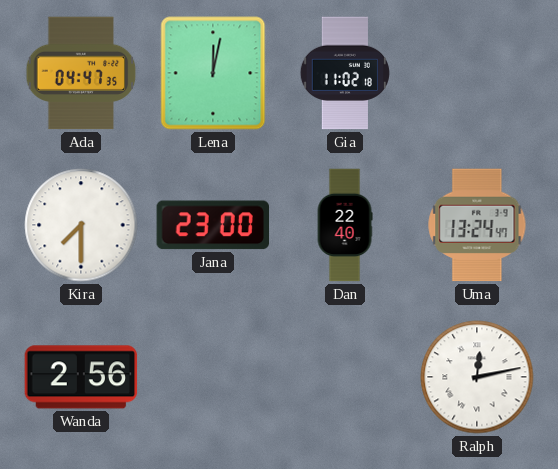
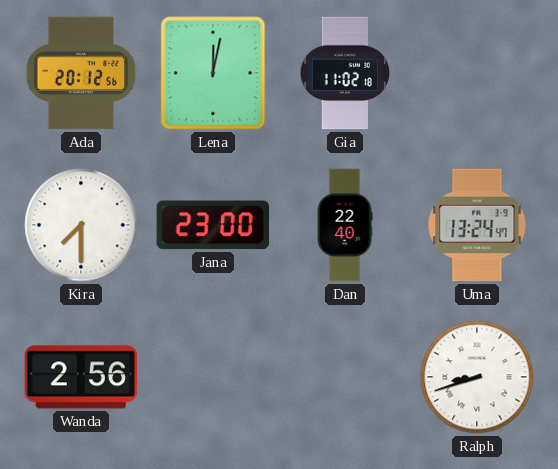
Ada: 04:47 -> 20:12
Ralph: 12:13 -> 8:42
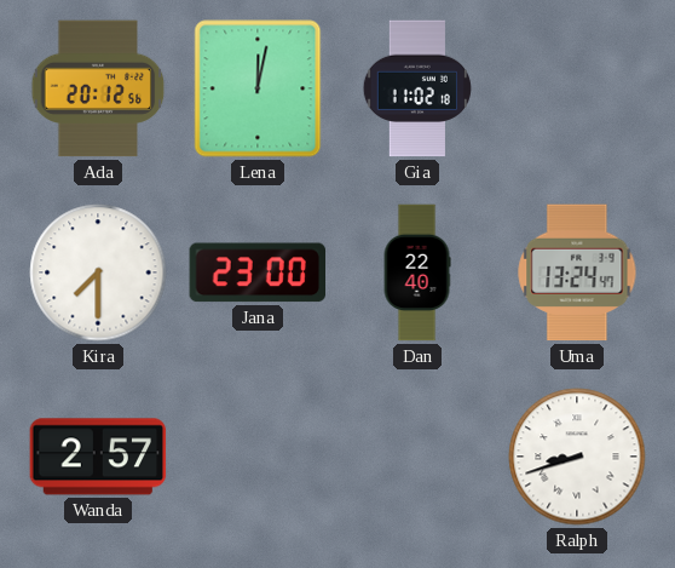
Wanda: 2:56 -> 2:57
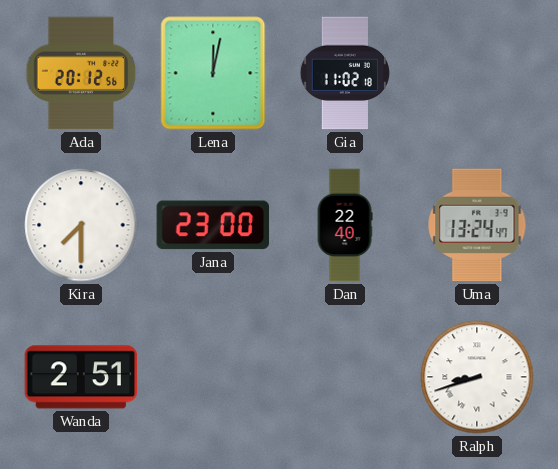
Wanda: 2:57 -> 2:51
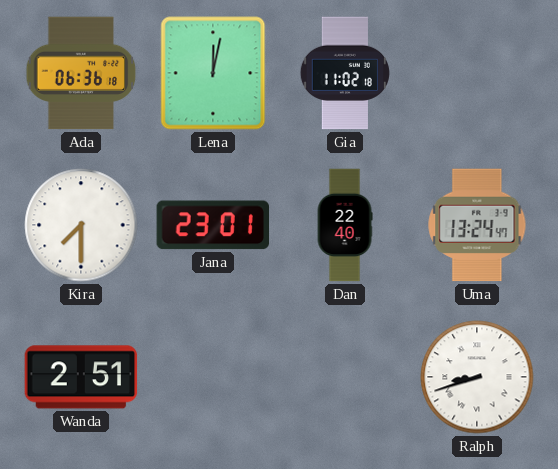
Ada: 20:12 -> 06:36
Jana: 23:00 -> 23:01
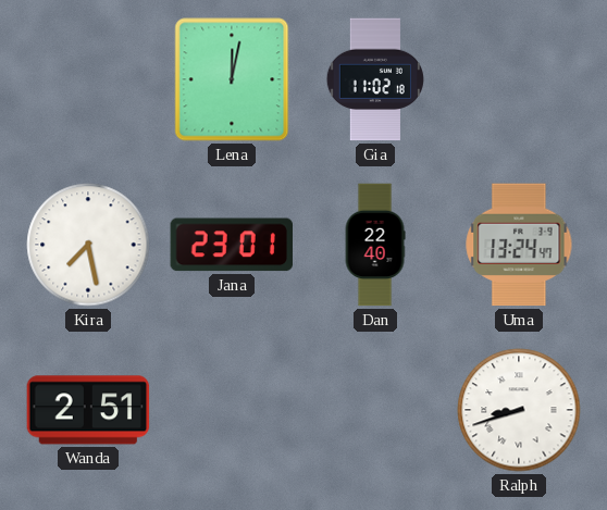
Ada: 06:36 -> none
Kira: 7:30 -> 7:28
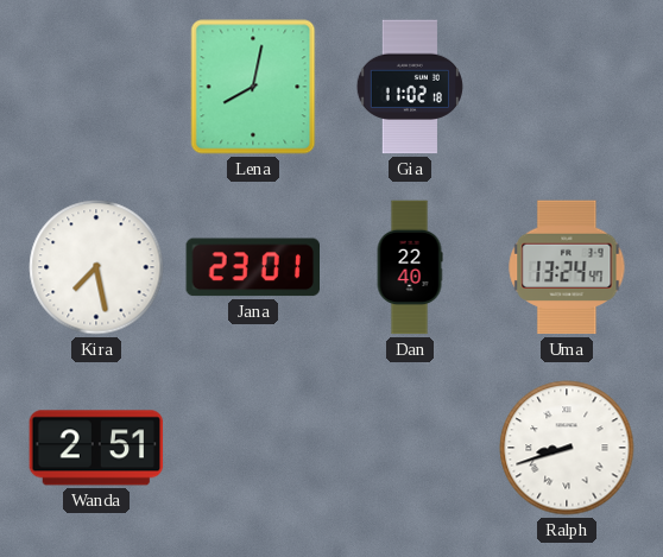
Lena: 12:02 -> 8:02
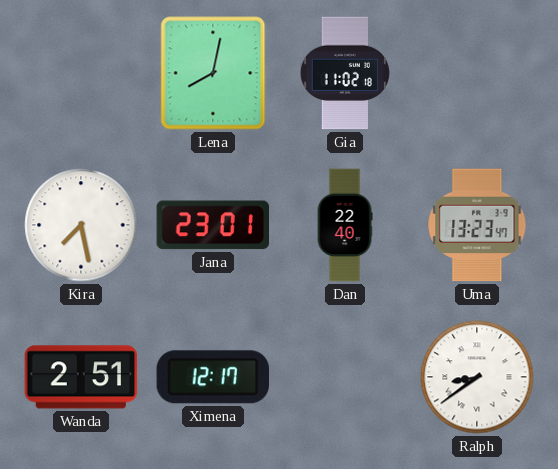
Uma: 13:24 -> 13:23
Ximena: none -> 12:17
Ralph: 8:42 -> 8:39
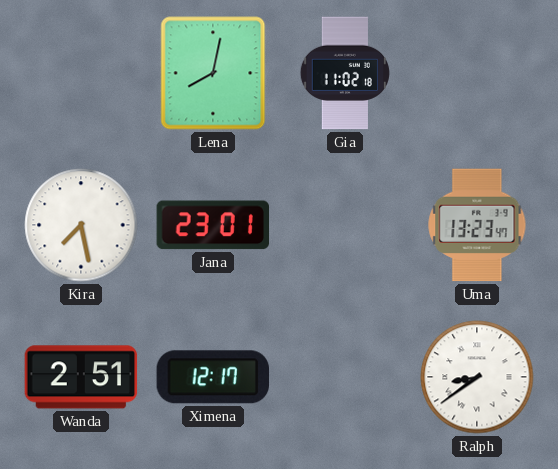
Dan: 22:40 -> none
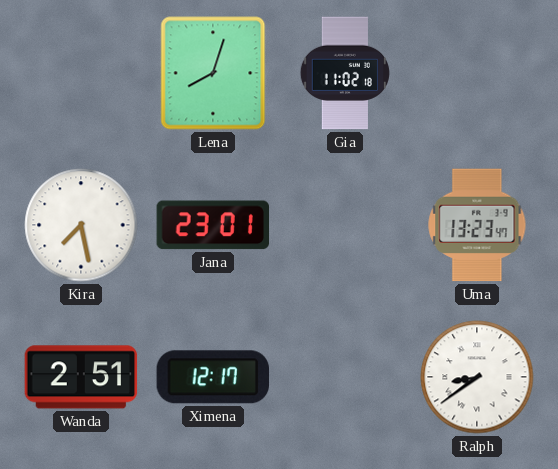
Lena: 8:02 -> 8:03
